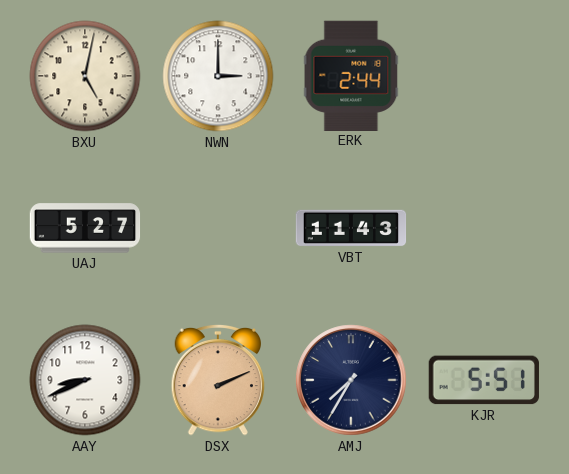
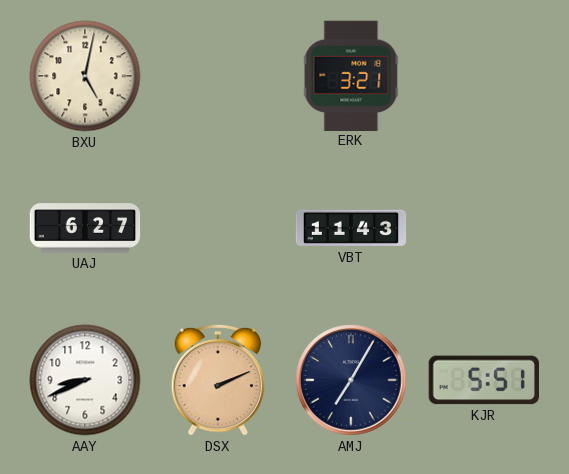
NWN: 3:00 -> none
ERK: 2:44 -> 3:21
UAJ: 5:27 -> 6:27
AMJ: 7:35 -> 7:05
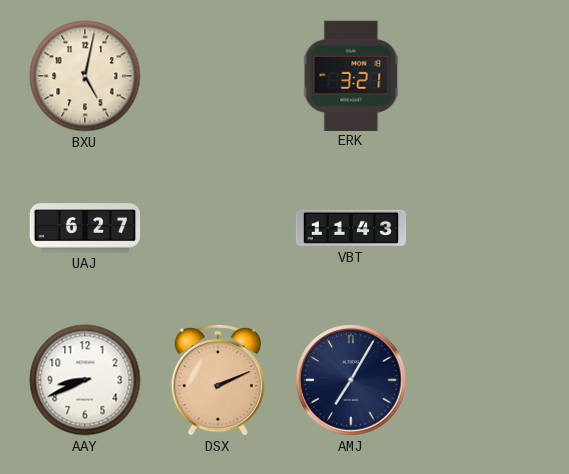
KJR: 5:51 -> none
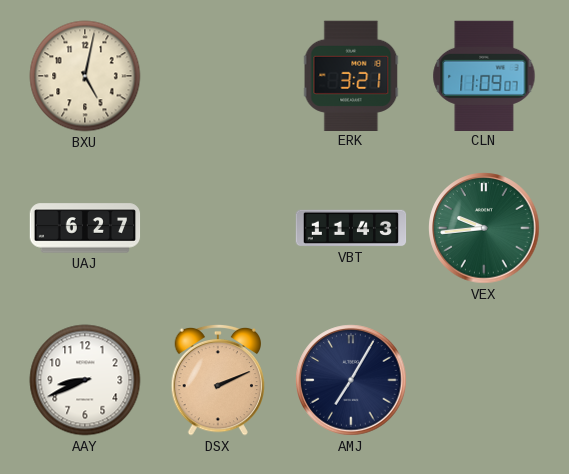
CLN: none -> 11:09
VEX: none -> 9:44
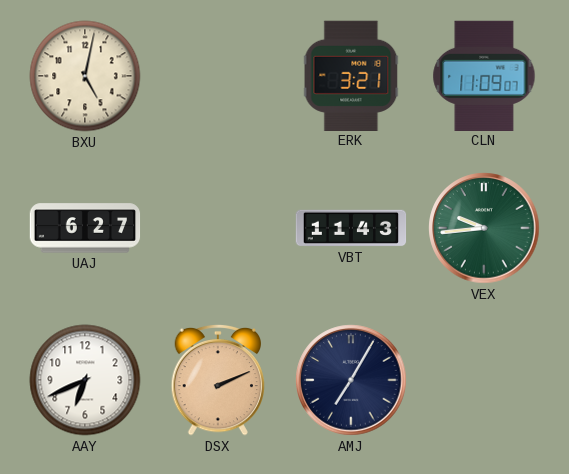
AAY: 8:41 -> 6:41
